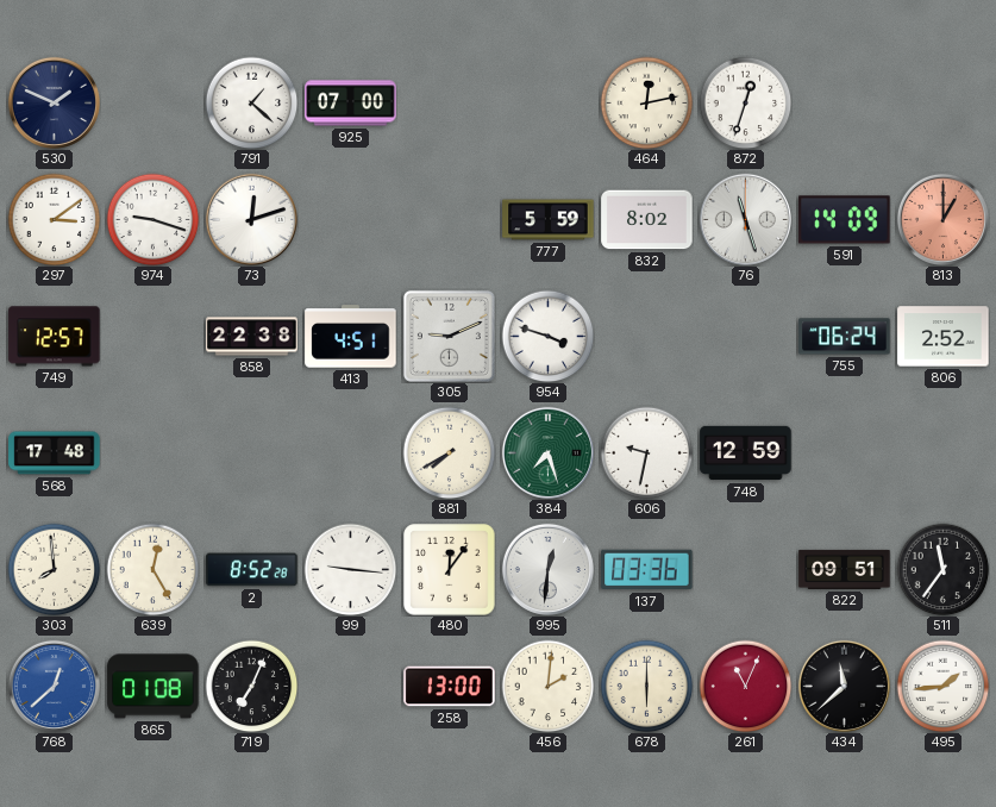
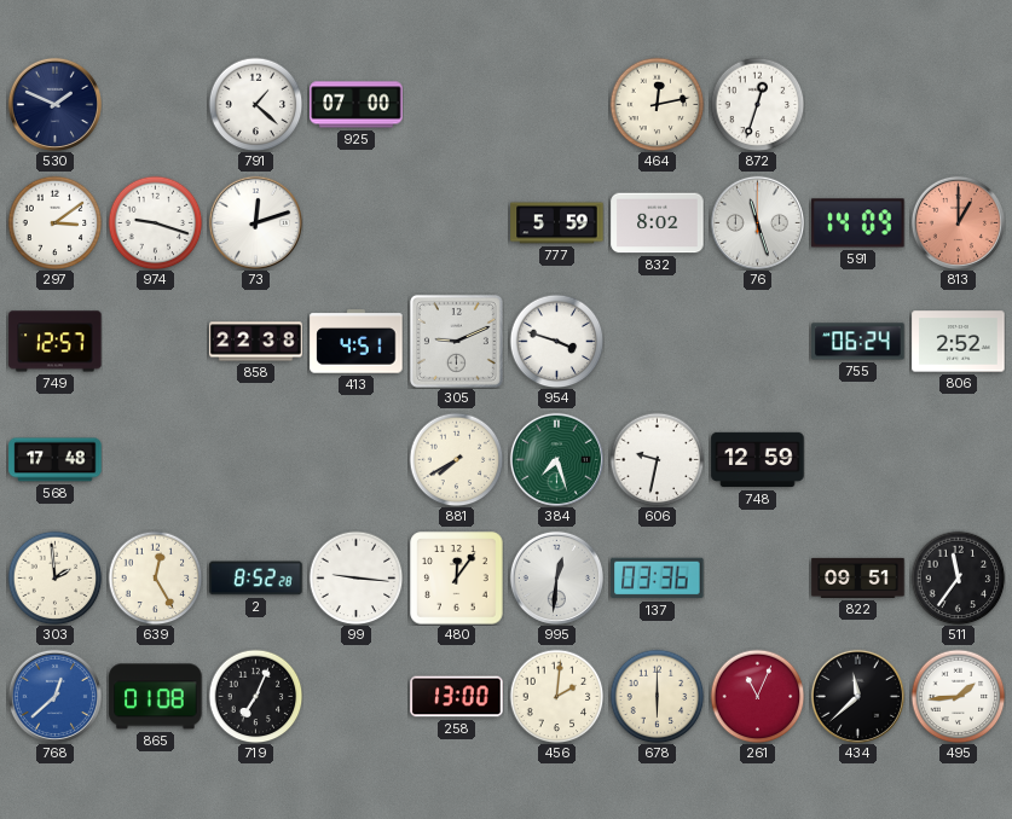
303: 7:59 -> 1:59
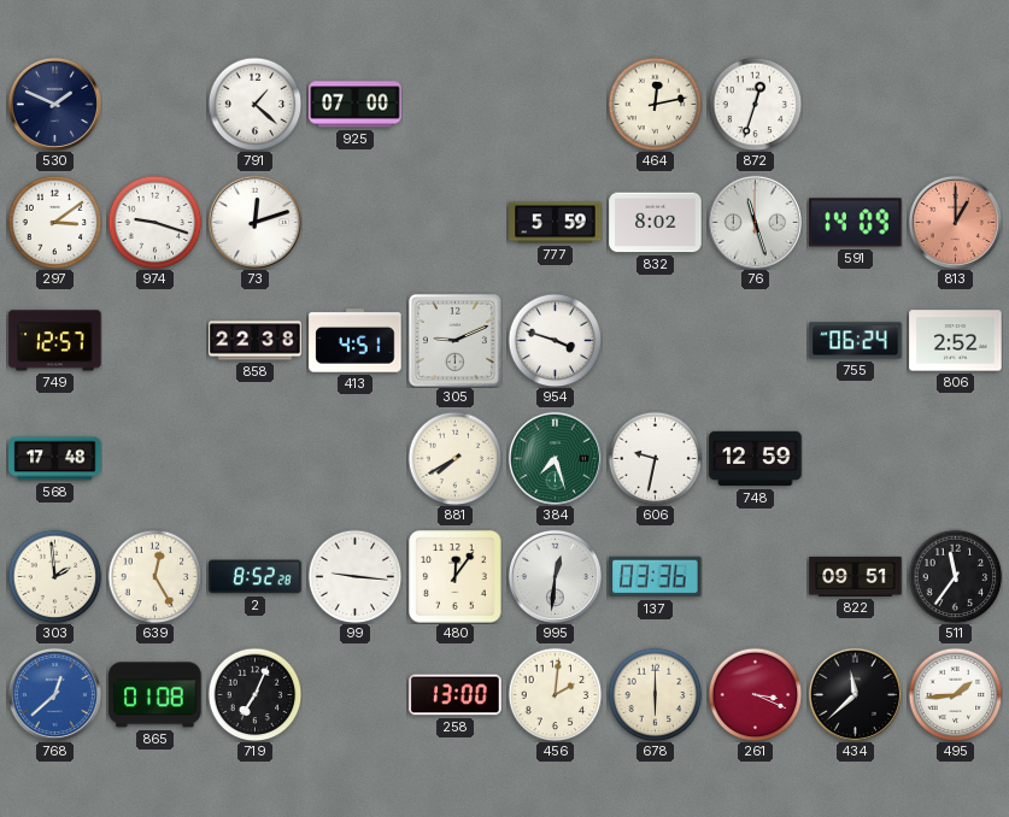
261: 11:04 -> 3:19
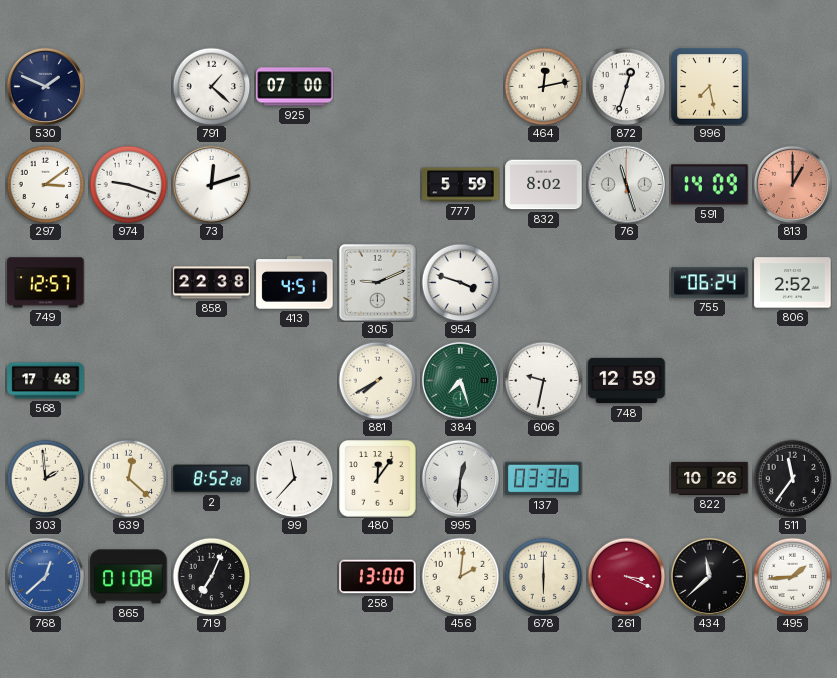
996: none -> 7:28
639: 12:25 -> 12:22
99: 9:16 -> 11:37
822: 09:51 -> 10:26
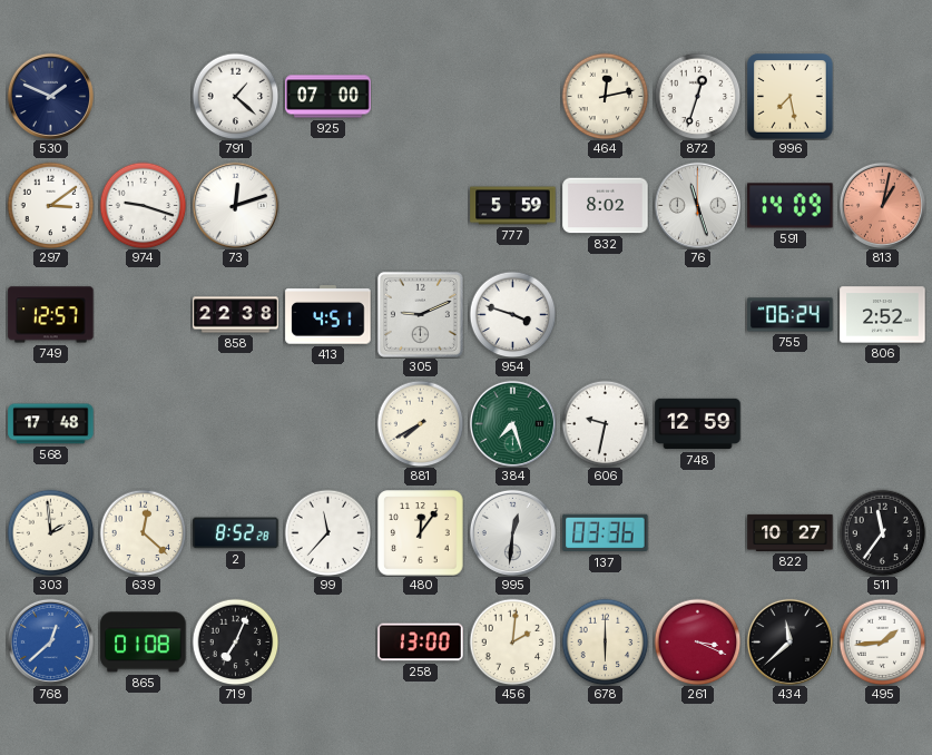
813: 1:00 -> 1:02
822: 10:26 -> 10:27
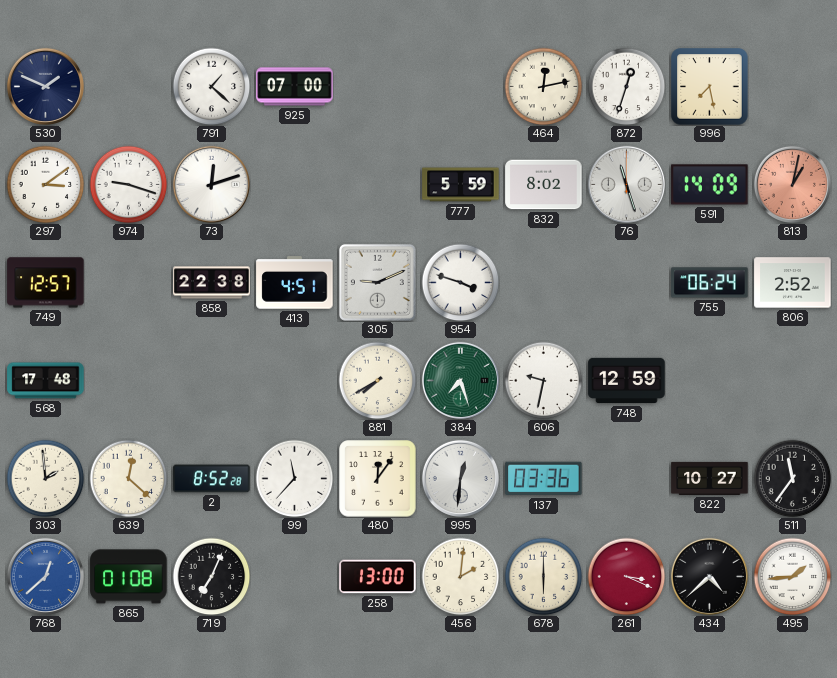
434: 11:38 -> 4:38
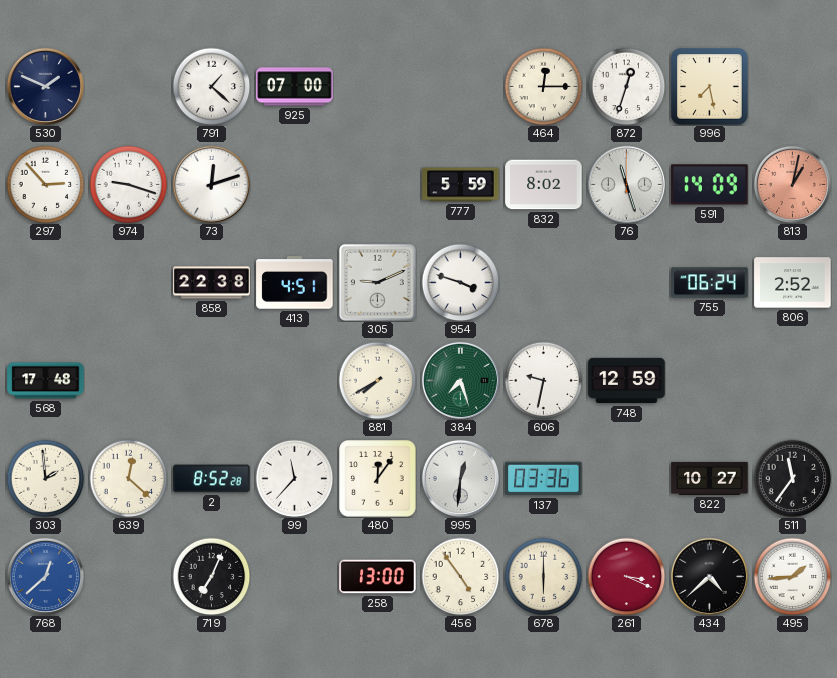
464: 12:13 -> 12:15
297: 3:09 -> 2:53
749: 12:57 -> none
865: 01:08 -> none
456: 2:01 -> 4:54
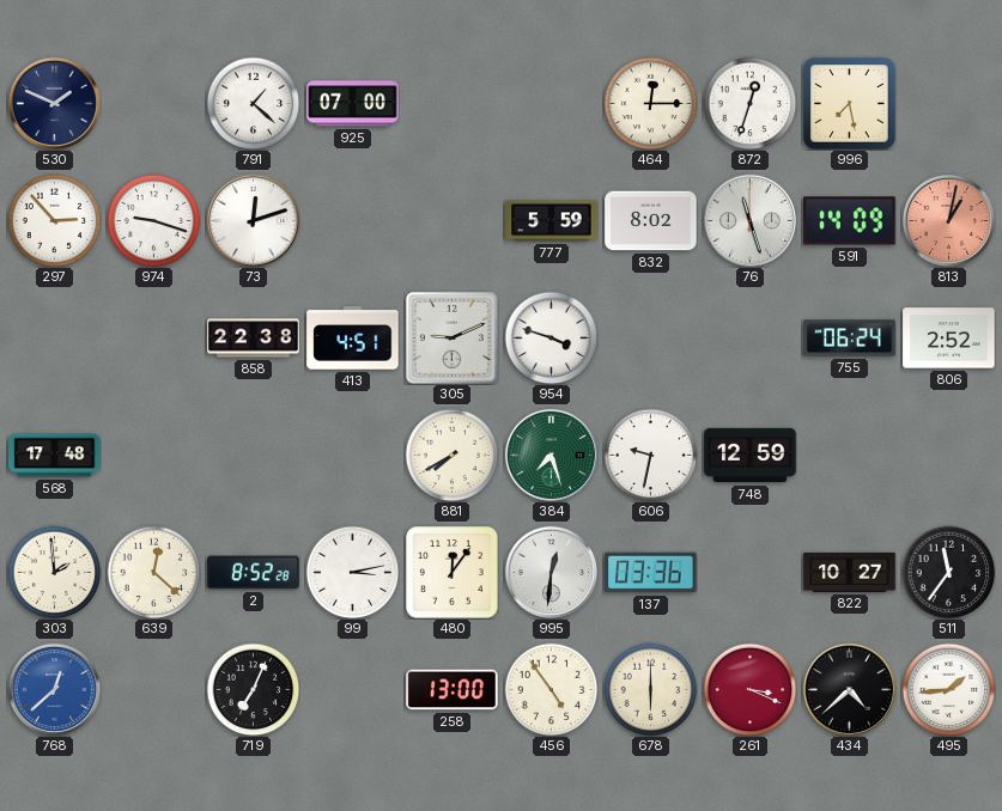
99: 11:37 -> 3:13
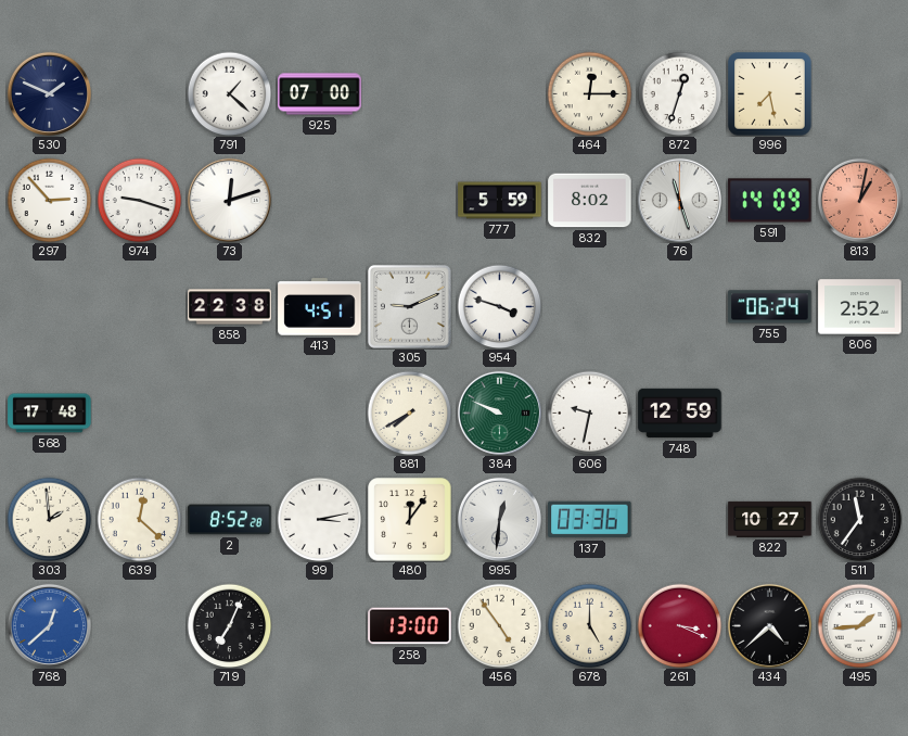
384: 7:27 -> 9:49
678: 6:00 -> 5:00
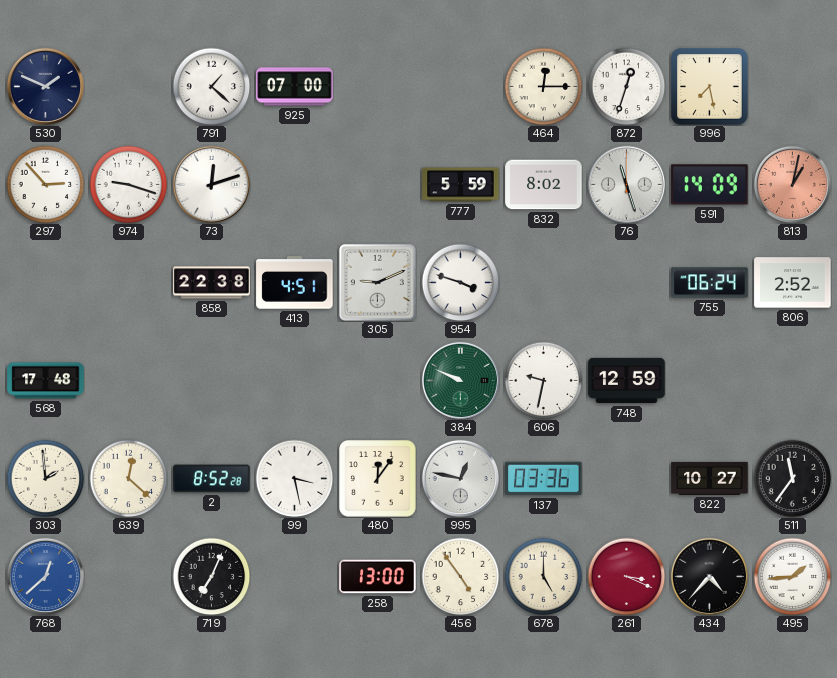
881: 7:40 -> none
99: 3:13 -> 3:28
995: 12:31 -> 12:47
434: 4:38 -> 4:37
